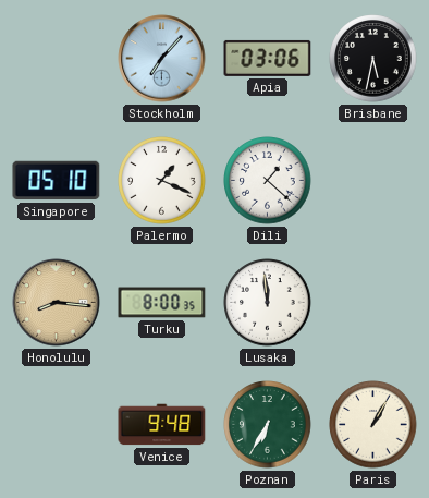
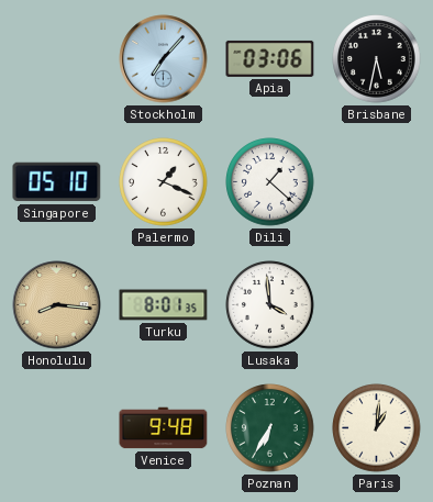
Turku: 8:00 -> 8:01
Lusaka: 11:59 -> 3:59
Paris: 1:05 -> 1:01
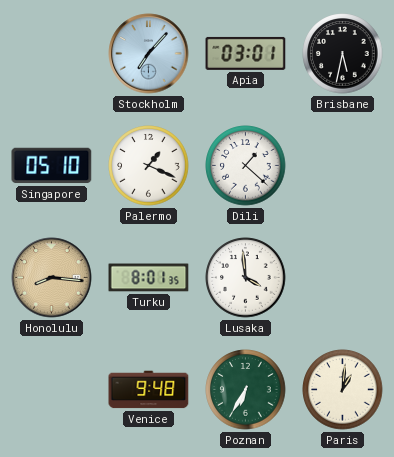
Apia: 03:06 -> 03:01
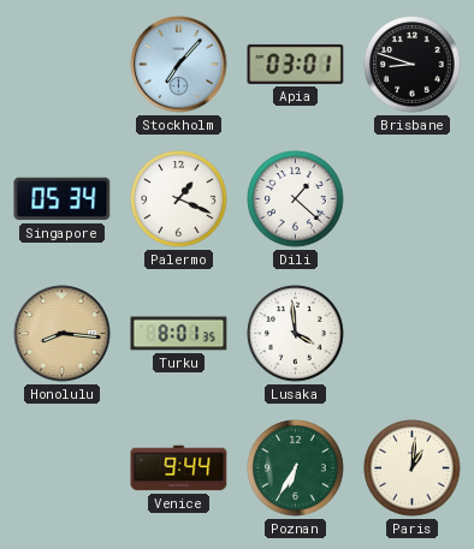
Brisbane: 5:32 -> 8:48
Singapore: 05:10 -> 05:34
Venice: 9:48 -> 9:44
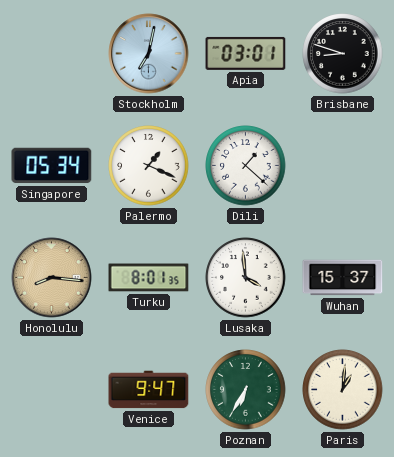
Stockholm: 7:07 -> 7:02
Wuhan: none -> 15:37
Venice: 9:44 -> 9:47
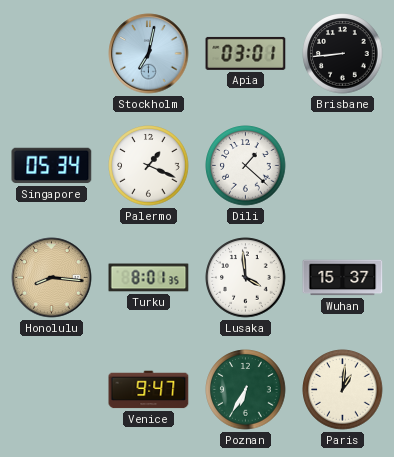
Brisbane: 8:48 -> 8:44
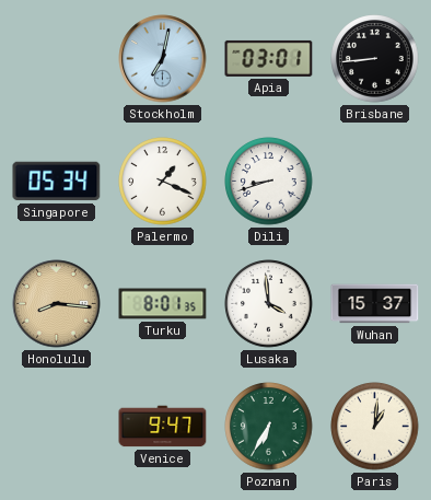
Dili: 1:22 -> 8:42
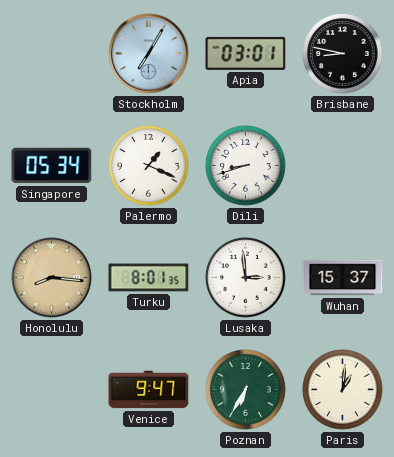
Stockholm: 7:02 -> 7:05
Brisbane: 8:44 -> 8:47
Lusaka: 3:59 -> 2:59
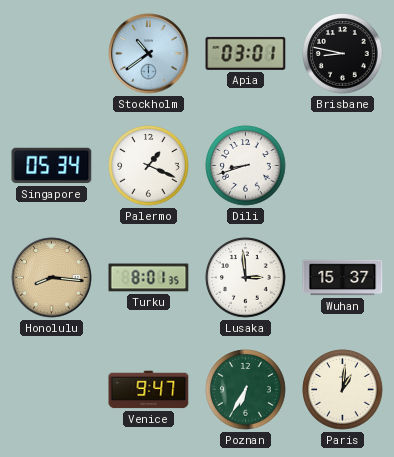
Stockholm: 7:05 -> 10:39
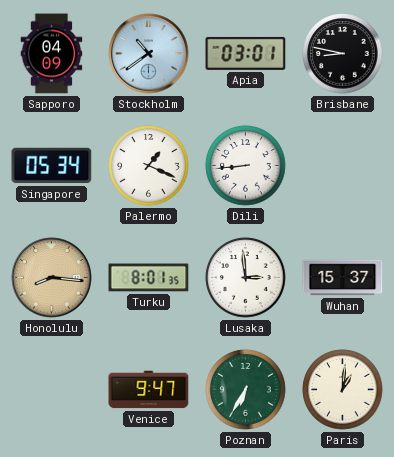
Sapporo: none -> 04:09
Dili: 8:42 -> 8:44
